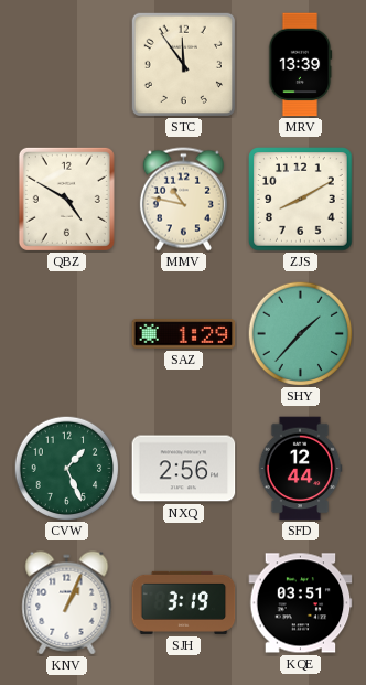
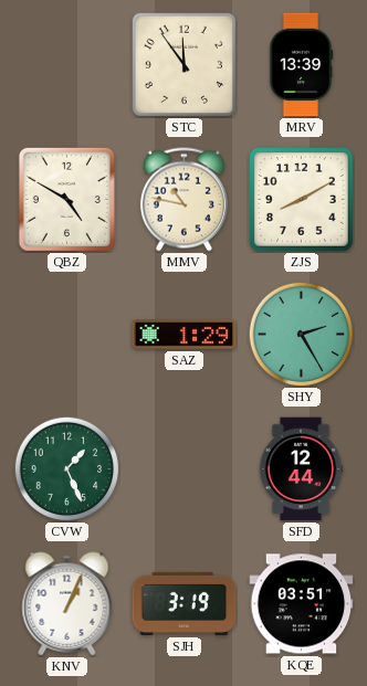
SHY: 1:37 -> 2:25
NXQ: 2:56 -> none
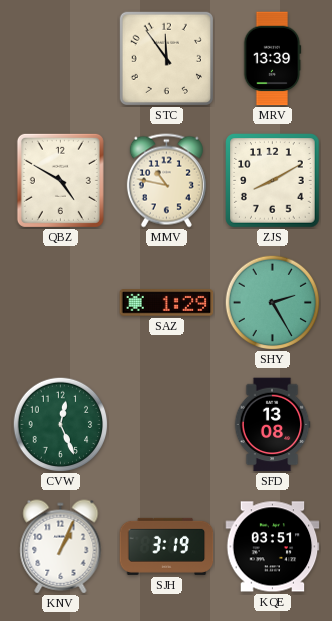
CVW: 1:26 -> 12:26
SFD: 12:44 -> 13:08
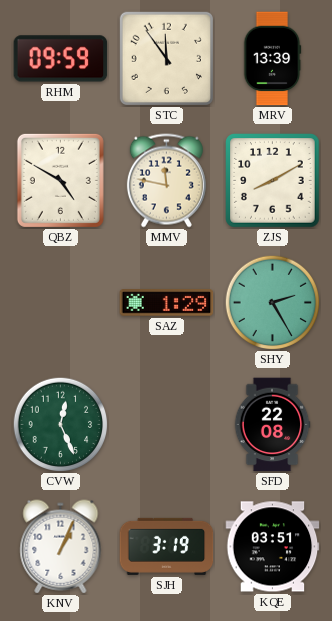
RHM: none -> 09:59
MMV: 10:47 -> 11:47
SFD: 13:08 -> 22:08
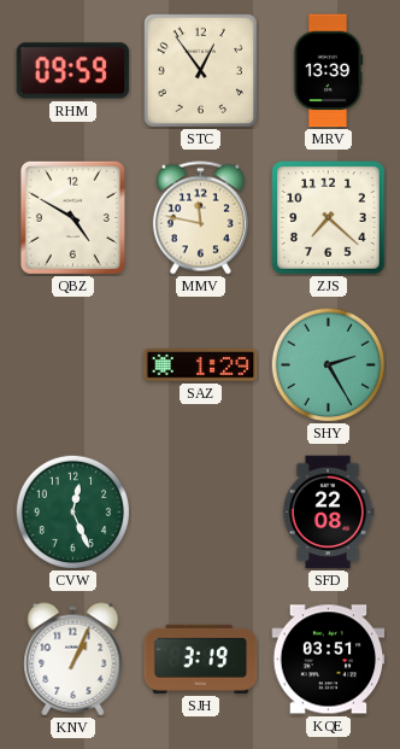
STC: 11:54 -> 12:54
ZJS: 8:10 -> 7:22
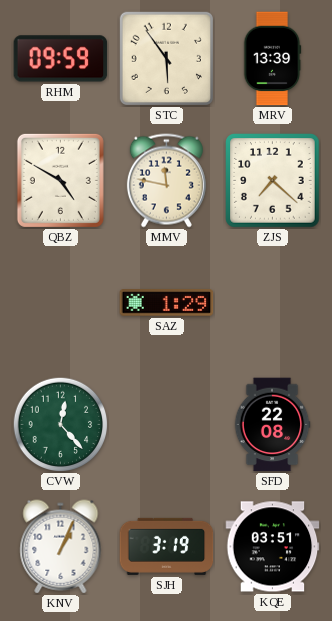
STC: 12:54 -> 5:54
SHY: 2:25 -> none
CVW: 12:26 -> 12:23
